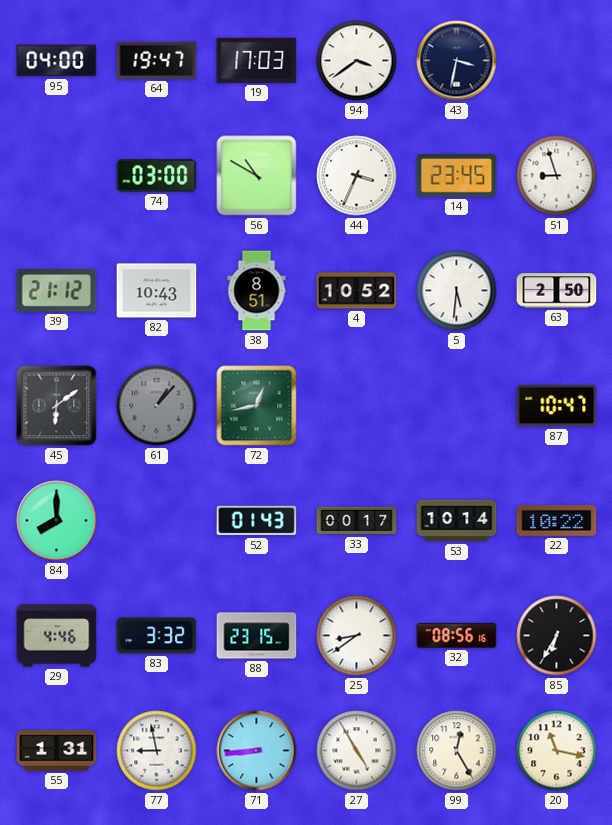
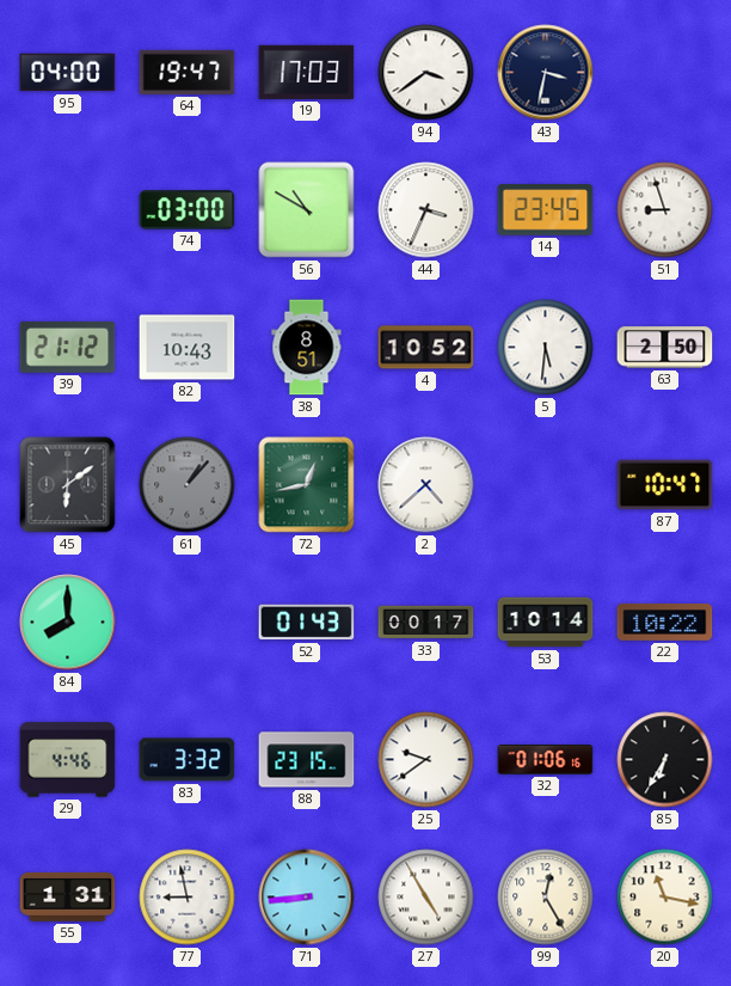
2: none -> 4:38
25: 8:39 -> 9:39
32: 08:56 -> 01:06
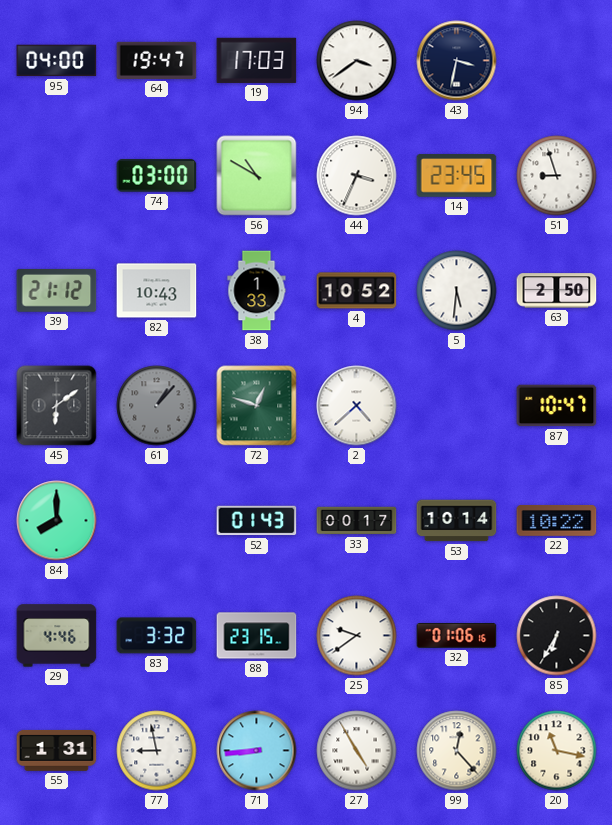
38: 8:51 -> 1:33
72: 12:43 -> 12:48
99: 12:25 -> 12:23
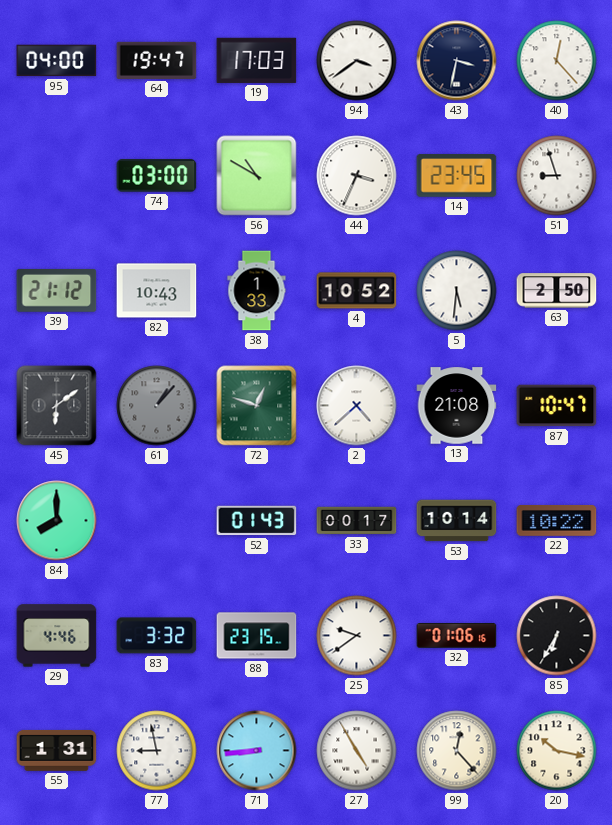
40: none -> 12:23
13: none -> 21:08
20: 11:17 -> 10:17
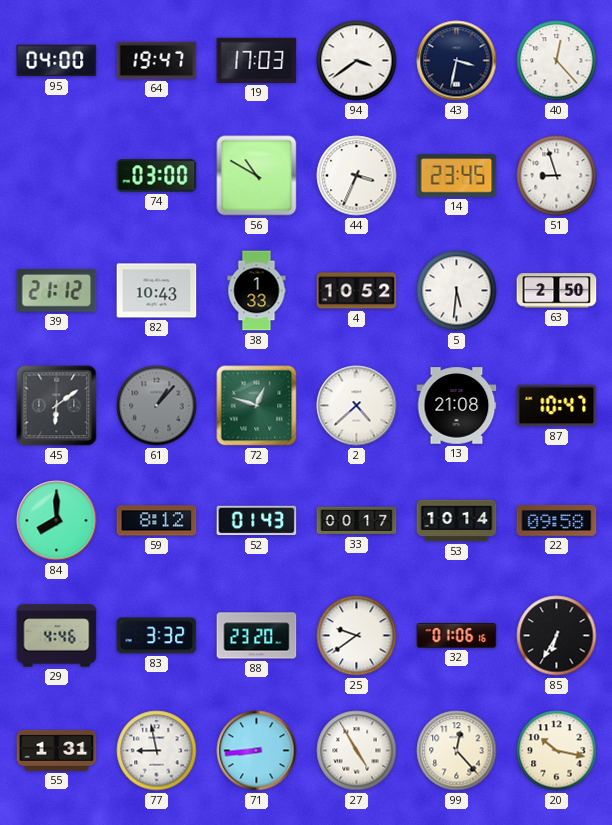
59: none -> 8:12
22: 10:22 -> 09:58
88: 23:15 -> 23:20
